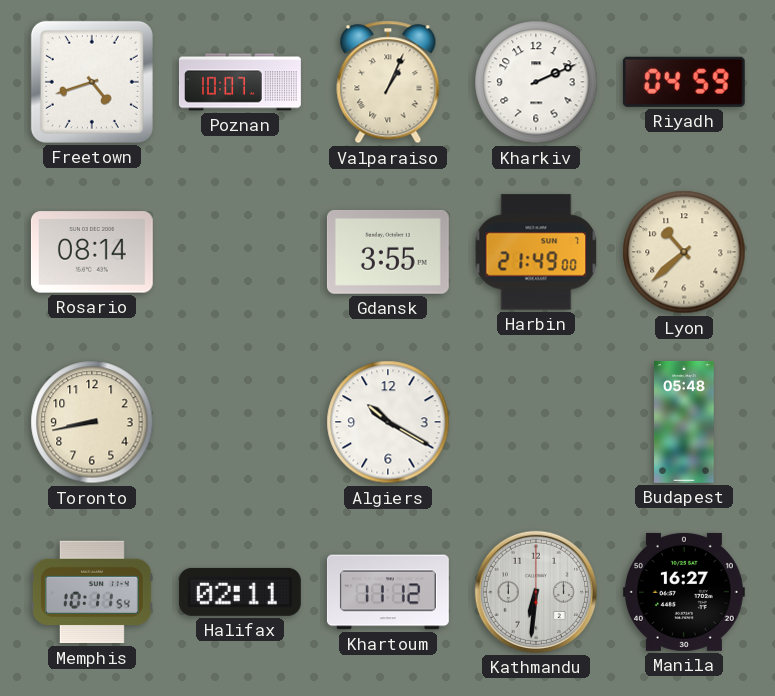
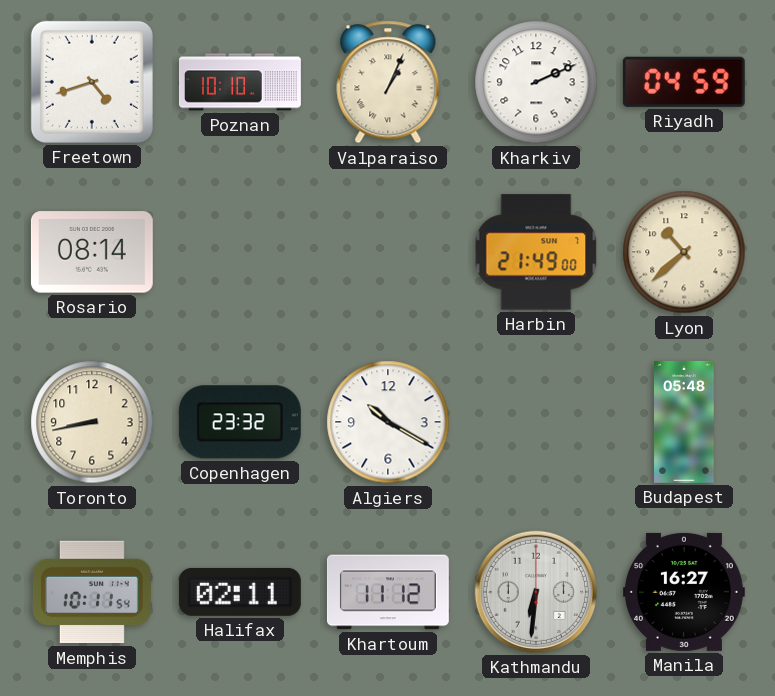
Poznan: 10:07 -> 10:10
Gdansk: 3:55 -> none
Copenhagen: none -> 23:32
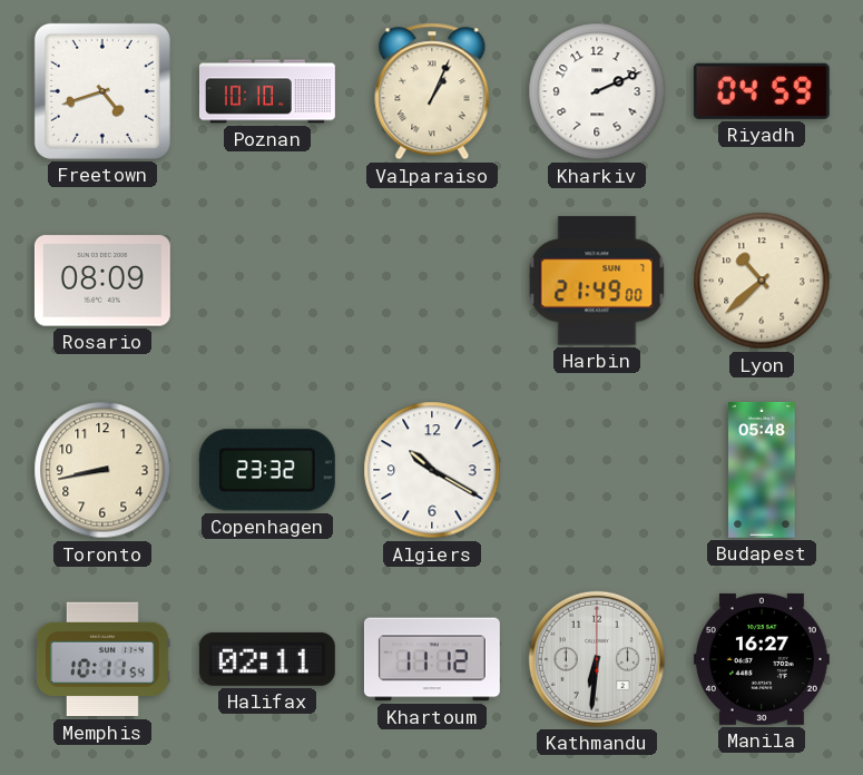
Rosario: 08:14 -> 08:09
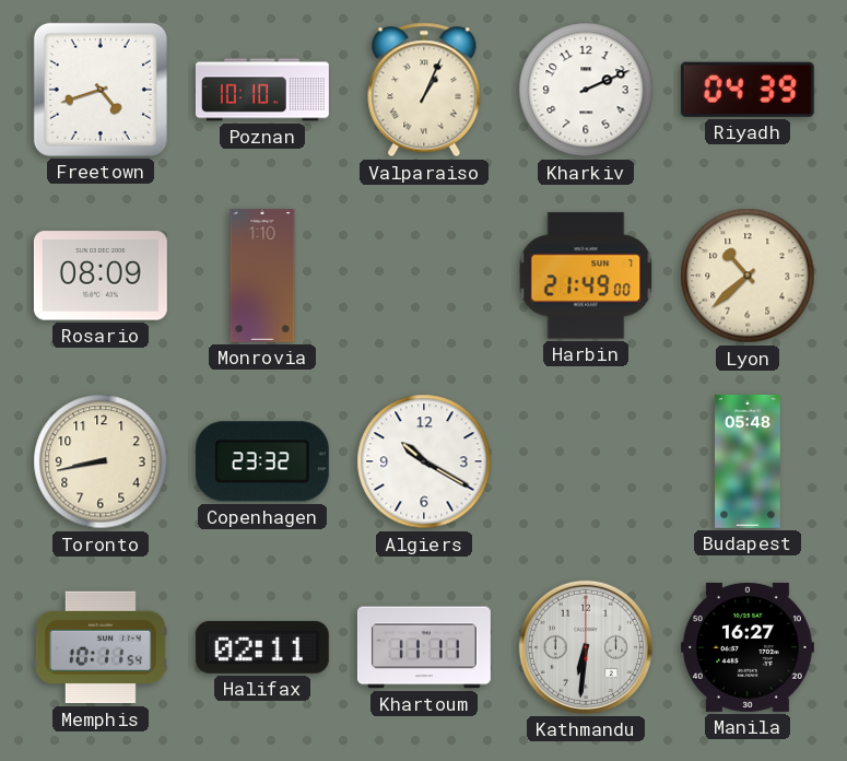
Riyadh: 04:59 -> 04:39
Monrovia: none -> 1:10
Khartoum: 11:12 -> 11:11
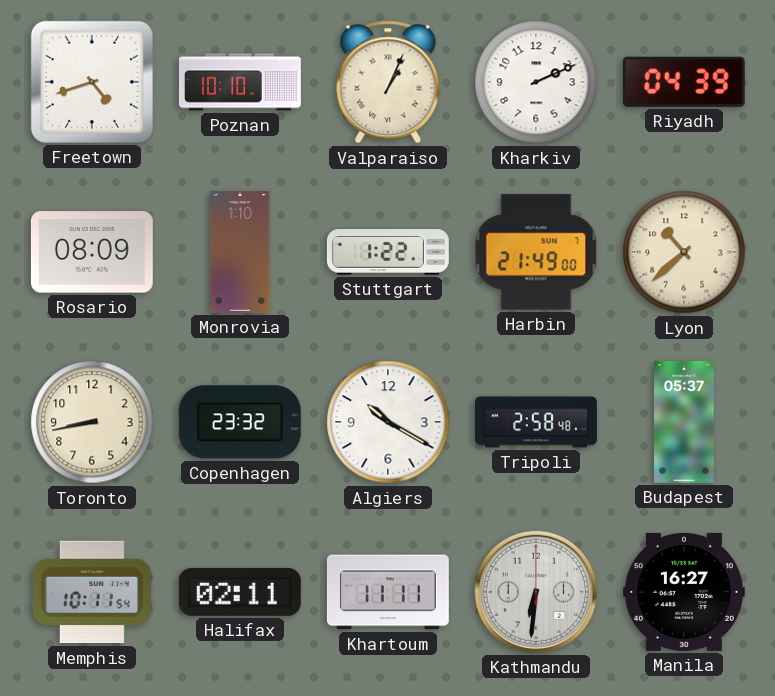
Stuttgart: none -> 1:22
Tripoli: none -> 2:58
Budapest: 05:48 -> 05:37
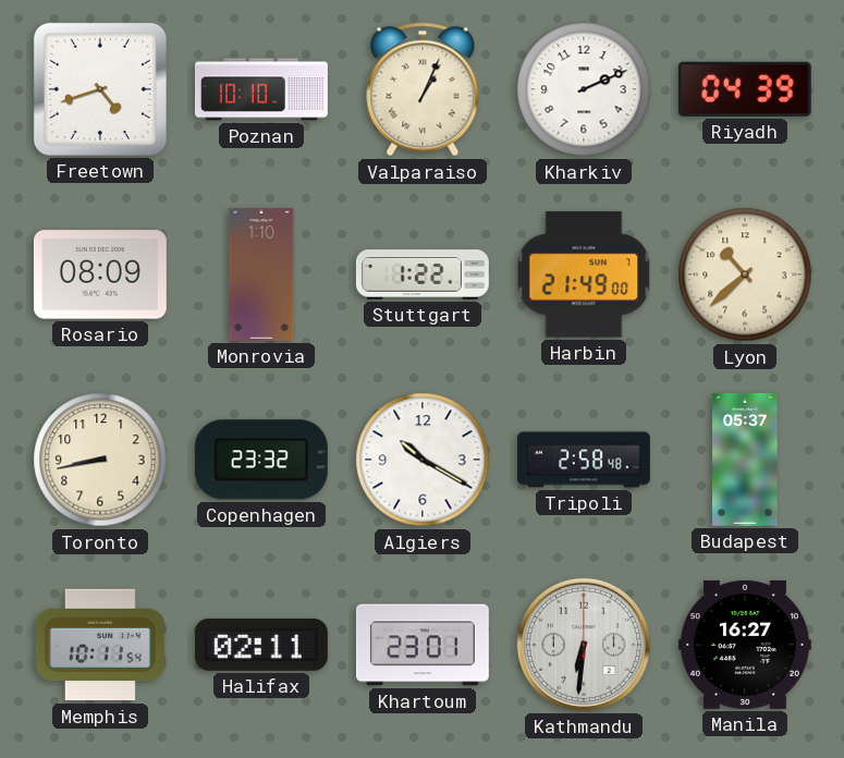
Khartoum: 11:11 -> 23:01
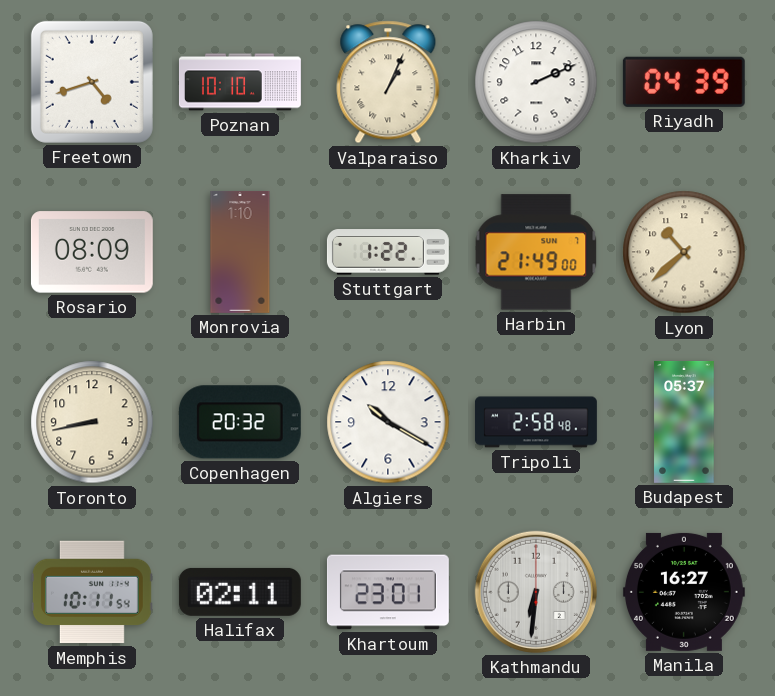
Copenhagen: 23:32 -> 20:32
